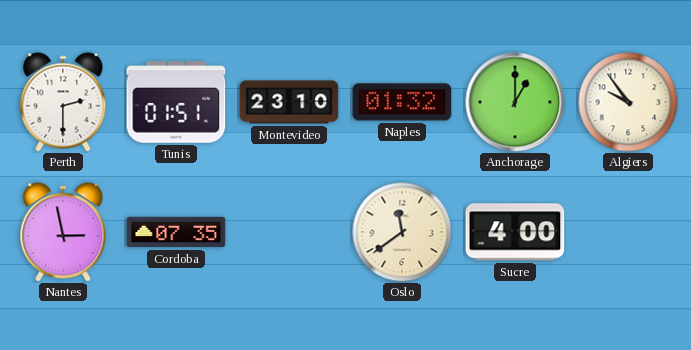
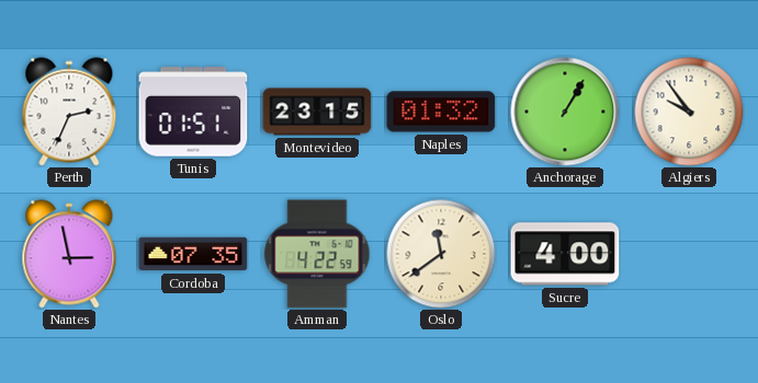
Perth: 2:30 -> 2:34
Montevideo: 23:10 -> 23:15
Anchorage: 1:00 -> 1:05
Amman: none -> 4:22
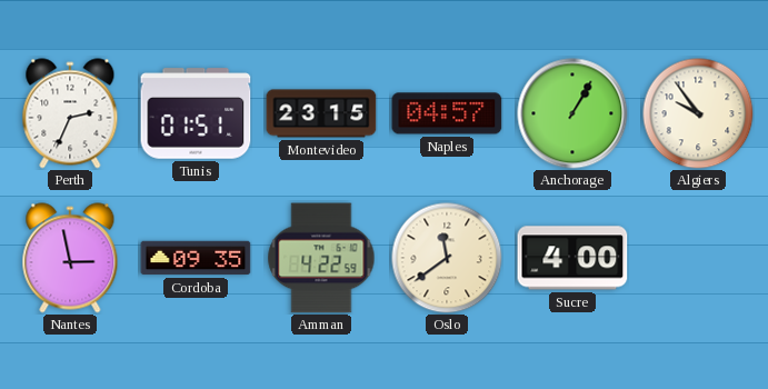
Naples: 01:32 -> 04:57
Cordoba: 07:35 -> 09:35
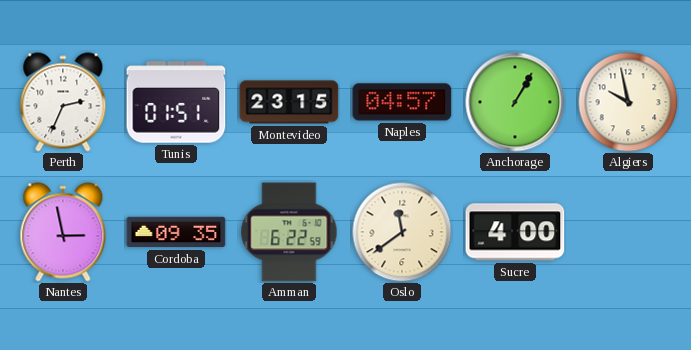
Algiers: 9:54 -> 9:58
Amman: 4:22 -> 6:22
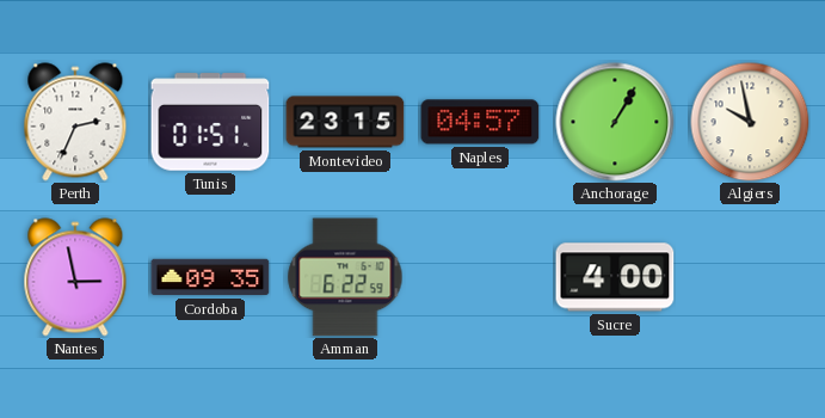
Oslo: 11:39 -> none
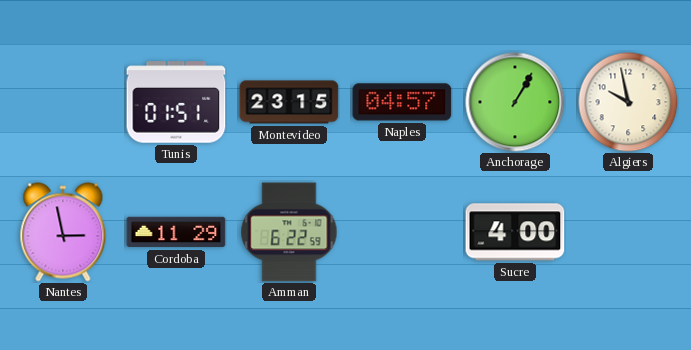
Perth: 2:34 -> none
Cordoba: 09:35 -> 11:29
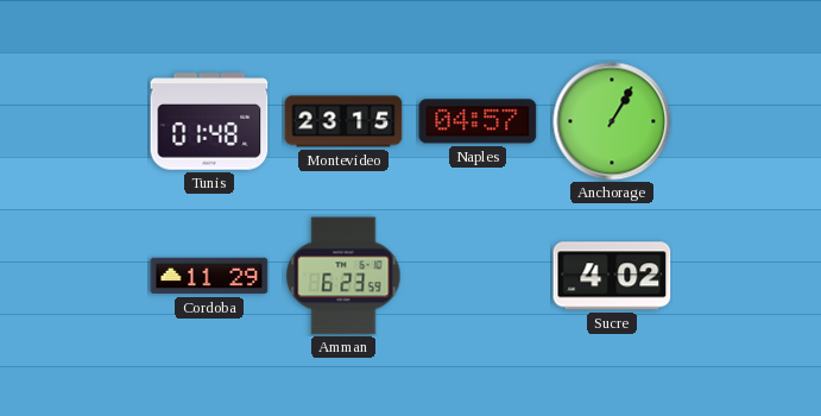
Tunis: 01:51 -> 01:48
Algiers: 9:58 -> none
Nantes: 2:58 -> none
Amman: 6:22 -> 6:23
Sucre: 4:00 -> 4:02
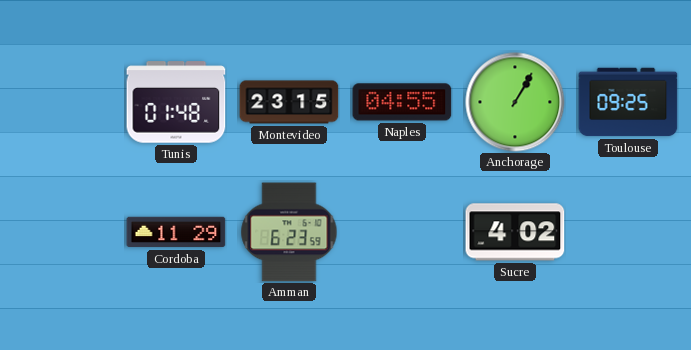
Naples: 04:57 -> 04:55
Toulouse: none -> 09:25
